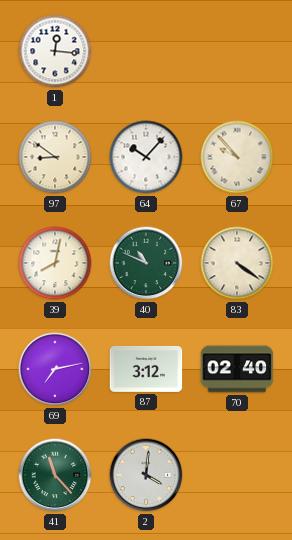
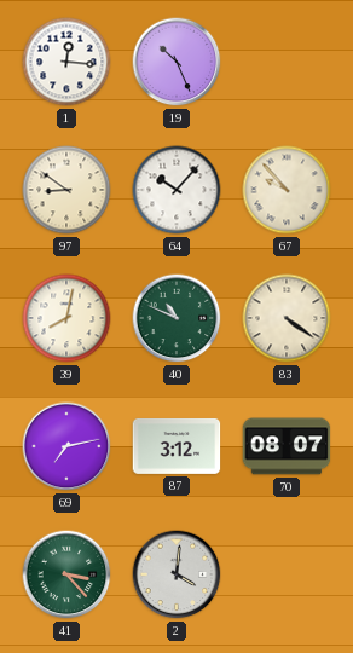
19: none -> 10:26
70: 02:40 -> 08:07
41: 11:23 -> 3:23
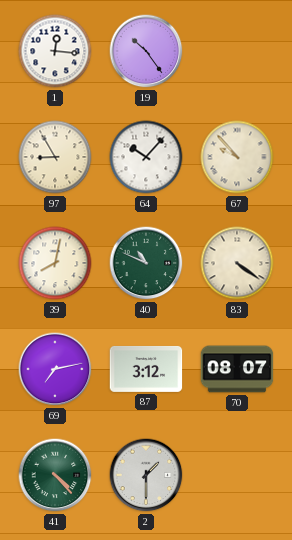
19: 10:26 -> 10:24
97: 8:51 -> 8:55
41: 3:23 -> 4:23
2: 4:01 -> 1:30
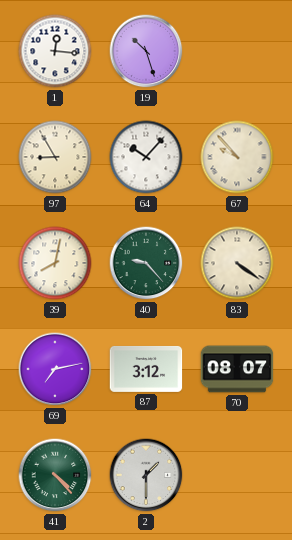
19: 10:24 -> 10:27
40: 10:49 -> 9:23
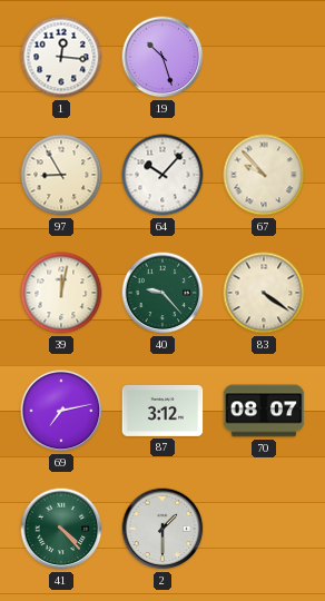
39: 8:02 -> 12:02
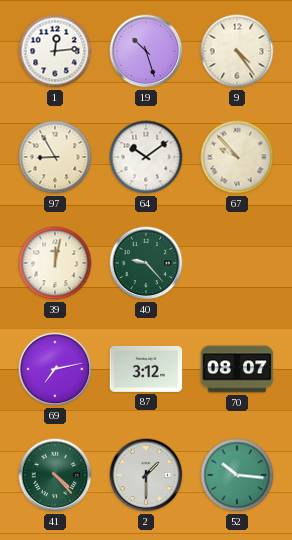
1: 12:16 -> 12:14
9: none -> 4:24
64: 10:07 -> 10:09
83: 4:21 -> none
52: none -> 10:16
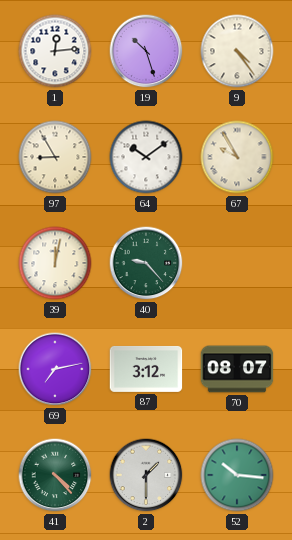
67: 9:53 -> 9:55
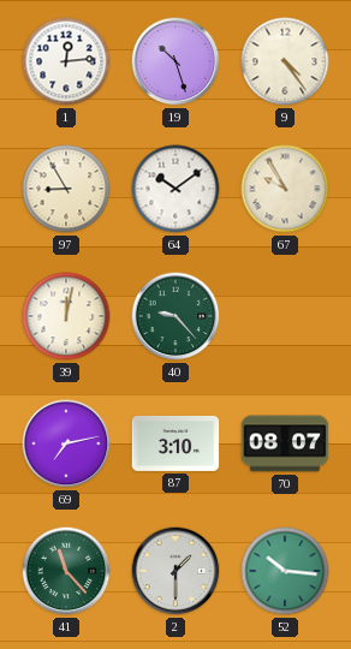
87: 3:12 -> 3:10
41: 4:23 -> 11:23
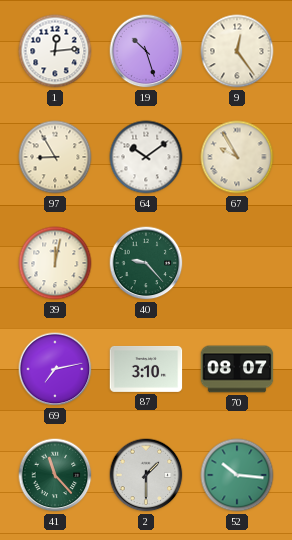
9: 4:24 -> 12:24
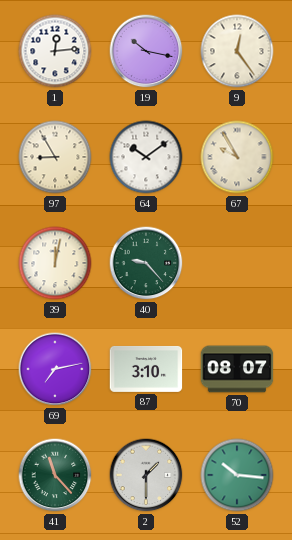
19: 10:27 -> 10:17
